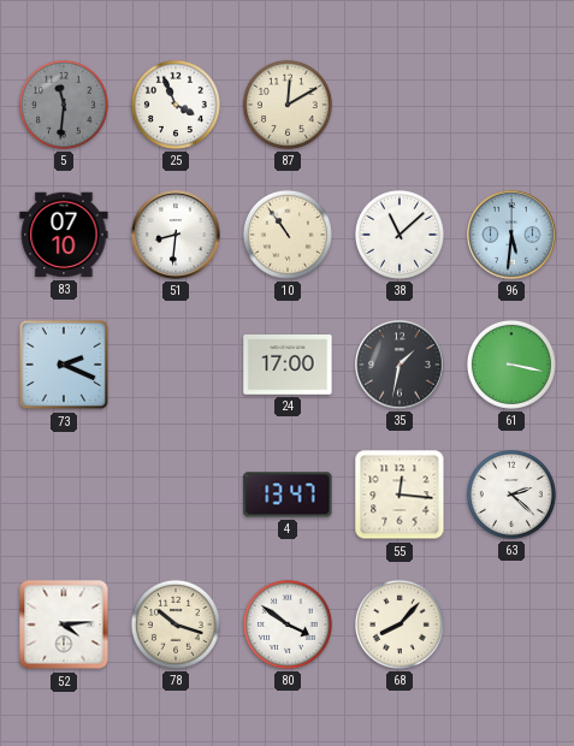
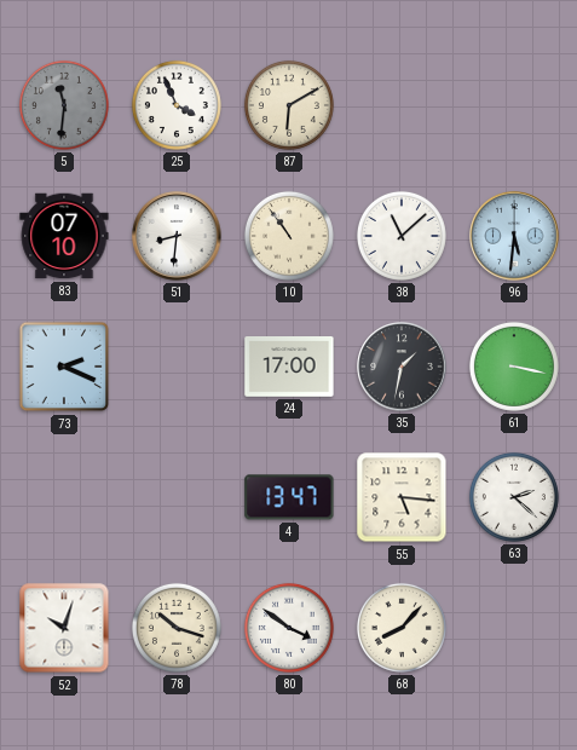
87: 12:10 -> 6:10
55: 12:16 -> 5:16
52: 4:14 -> 10:03
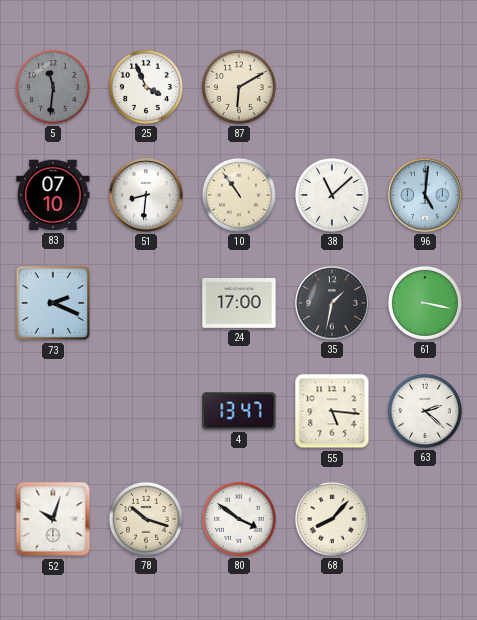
96: 5:31 -> 5:01
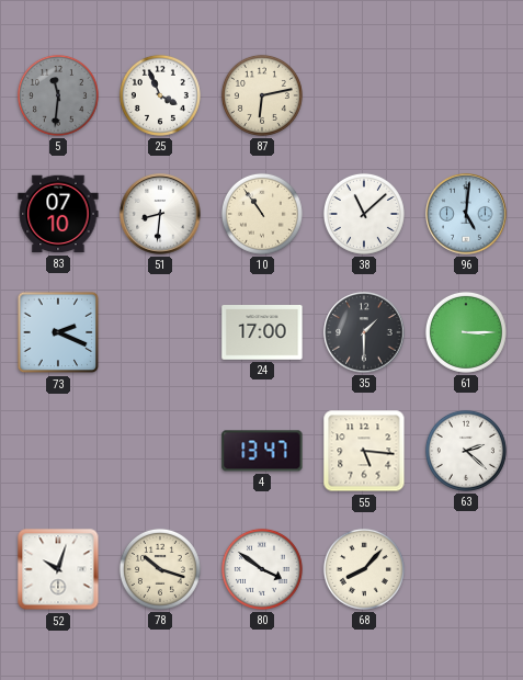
87: 6:10 -> 6:13
35: 1:32 -> 1:30
61: 3:17 -> 3:15
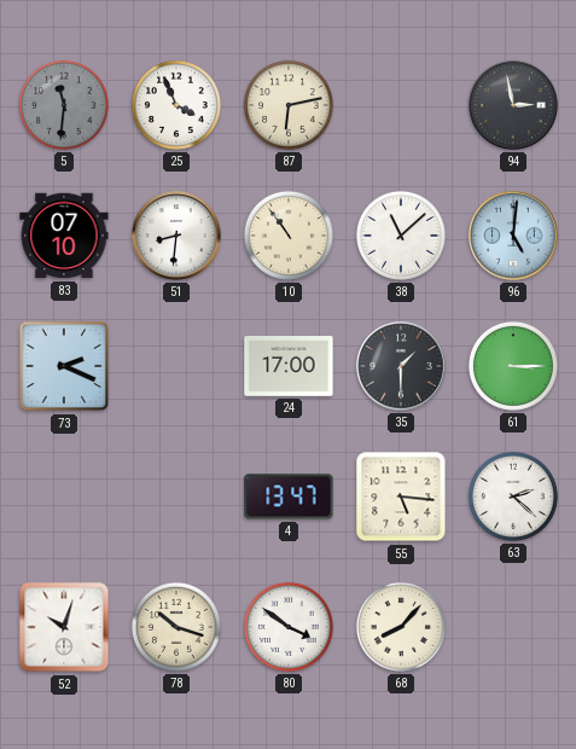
94: none -> 2:58
